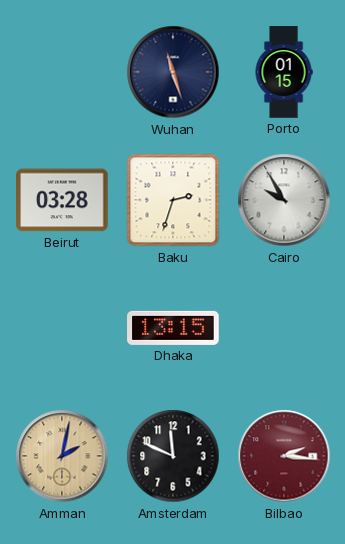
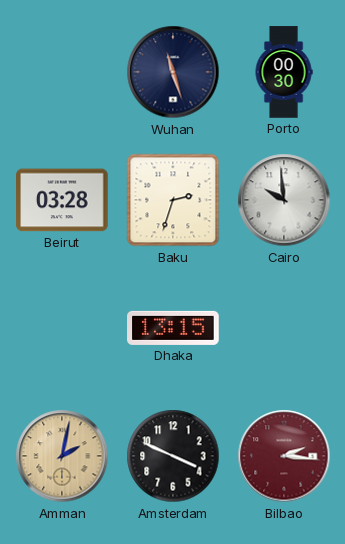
Porto: 01:15 -> 00:30
Cairo: 9:55 -> 9:59
Amsterdam: 11:49 -> 3:49
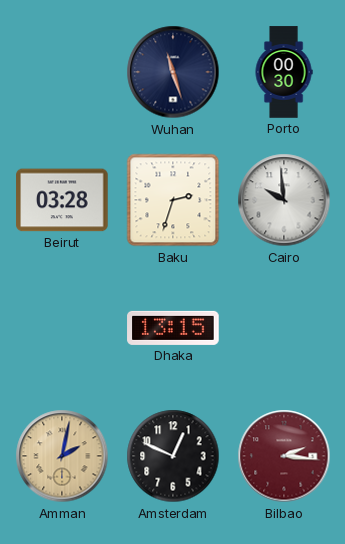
Amsterdam: 3:49 -> 12:49
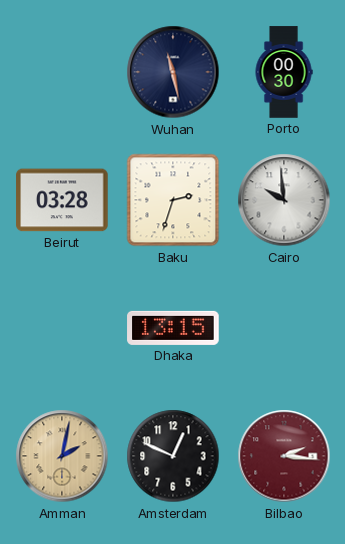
Wuhan: 11:27 -> 11:28
